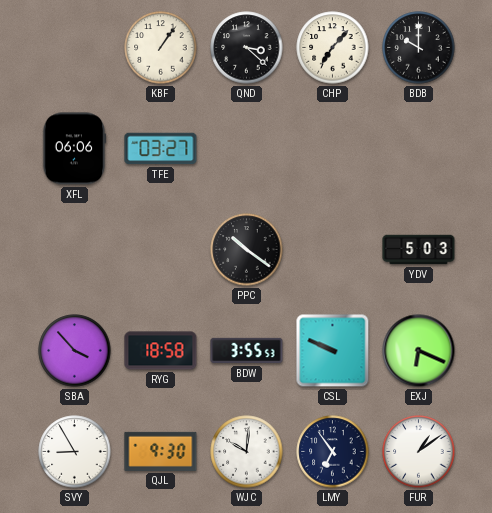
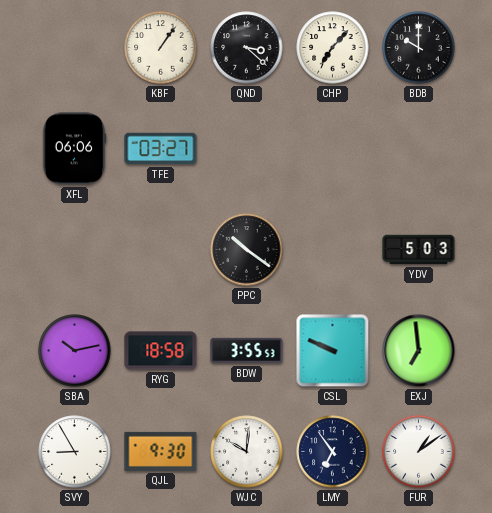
SBA: 3:53 -> 10:13
EXJ: 6:19 -> 6:59
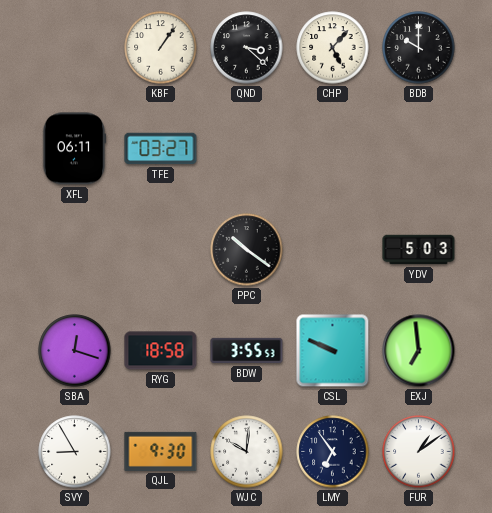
CHP: 7:07 -> 5:07
XFL: 06:06 -> 06:11
SBA: 10:13 -> 12:18
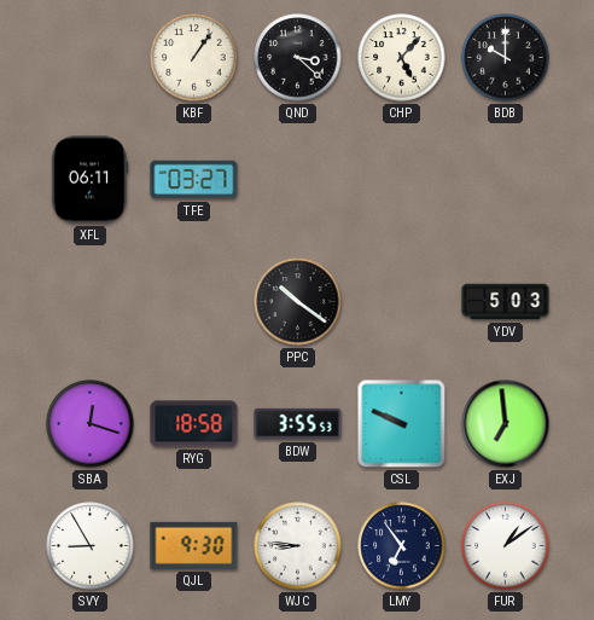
WJC: 10:01 -> 8:46
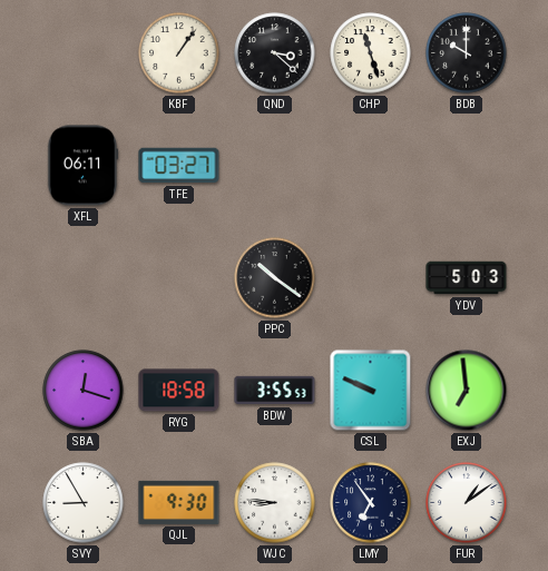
CHP: 5:07 -> 11:27
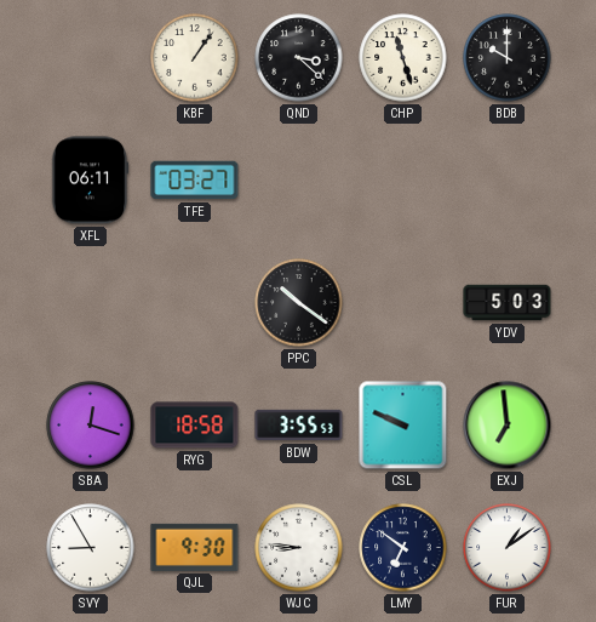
LMY: 6:54 -> 6:51
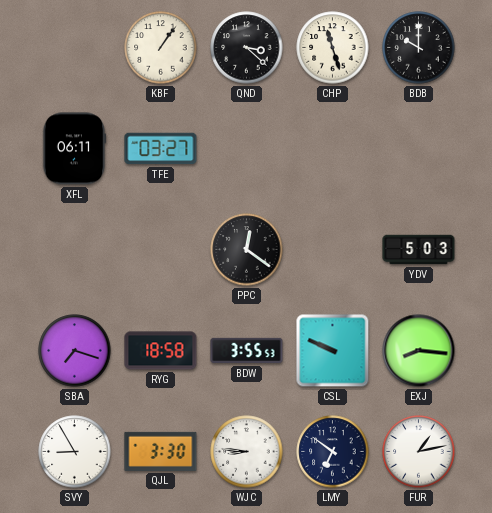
PPC: 10:21 -> 12:21
SBA: 12:18 -> 7:18
EXJ: 6:59 -> 8:16
QJL: 9:30 -> 3:30
FUR: 1:09 -> 1:13
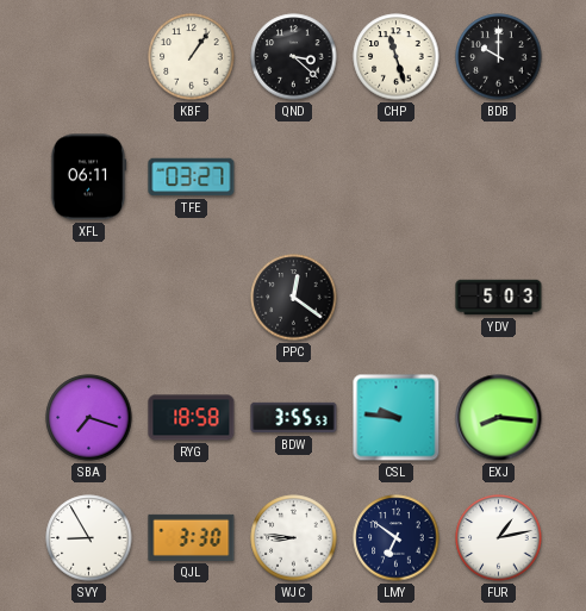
CSL: 9:49 -> 9:46
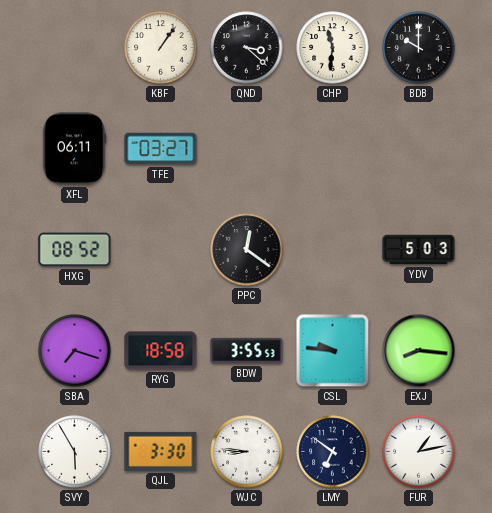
CHP: 11:27 -> 11:31
HXG: none -> 08:52
SVY: 8:55 -> 5:55
